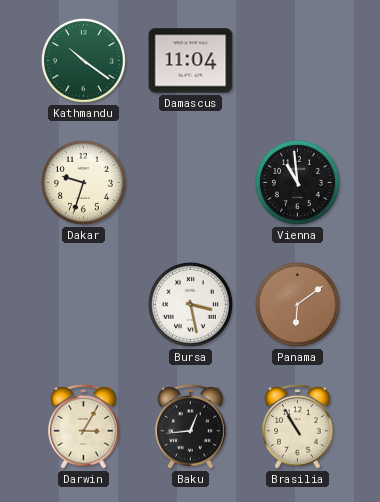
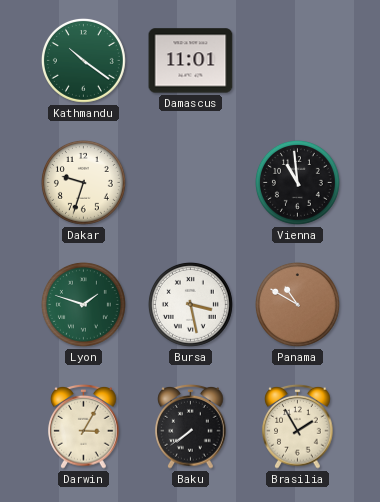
Damascus: 11:04 -> 11:01
Lyon: none -> 1:48
Panama: 6:09 -> 10:50
Baku: 12:44 -> 7:39
Brasilia: 10:55 -> 1:55
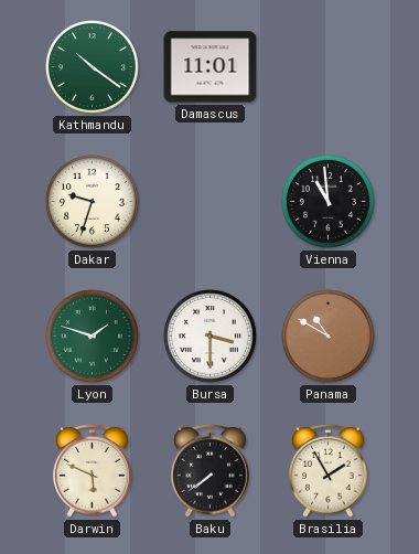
Bursa: 3:28 -> 3:30
Darwin: 3:05 -> 5:49
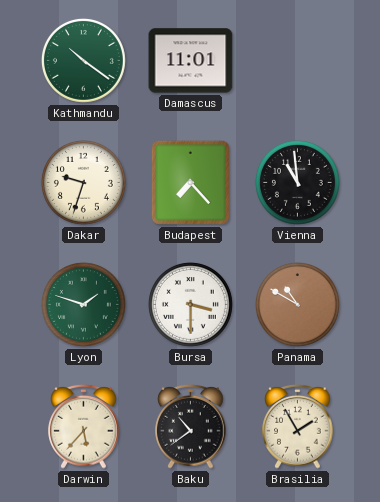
Budapest: none -> 7:23
Darwin: 5:49 -> 5:37
Baku: 7:39 -> 10:39
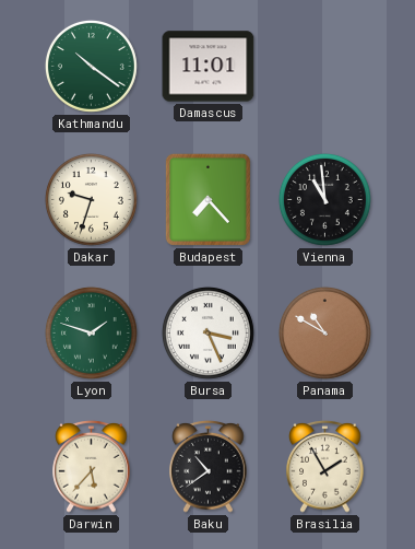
Bursa: 3:30 -> 3:26
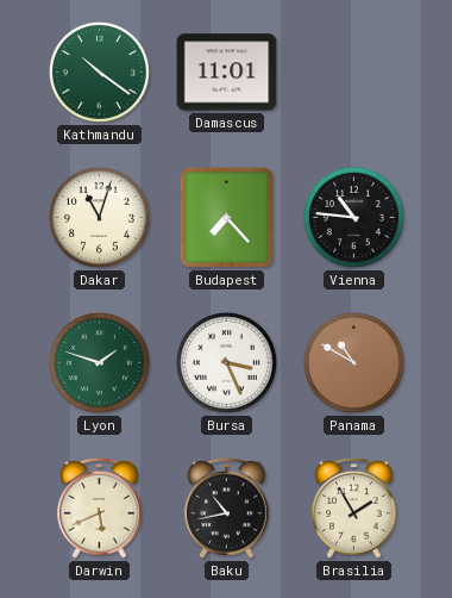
Dakar: 9:33 -> 11:03
Vienna: 10:59 -> 10:46
Darwin: 5:37 -> 5:41
Baku: 10:39 -> 10:43
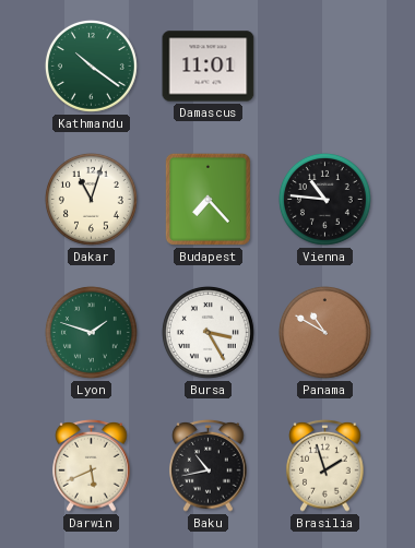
Bursa: 3:26 -> 3:25
Brasilia: 1:55 -> 1:57
